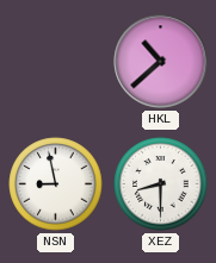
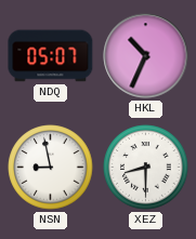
NDQ: none -> 05:07
HKL: 10:38 -> 10:34
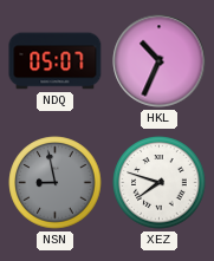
NSN dial: white -> grey
XEZ: 8:30 -> 7:48
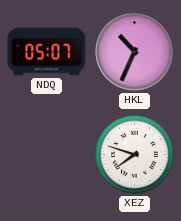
NSN: 8:58 -> none
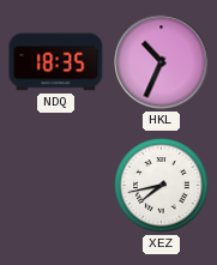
NDQ: 05:07 -> 18:35
XEZ: 7:48 -> 7:43
